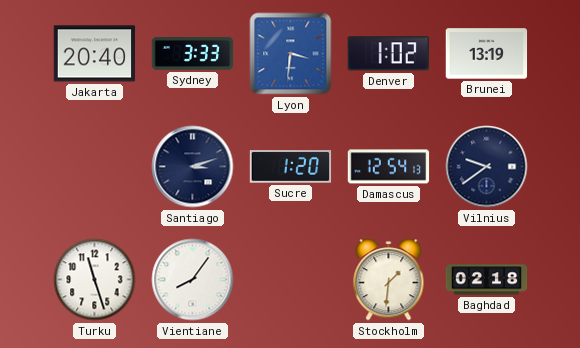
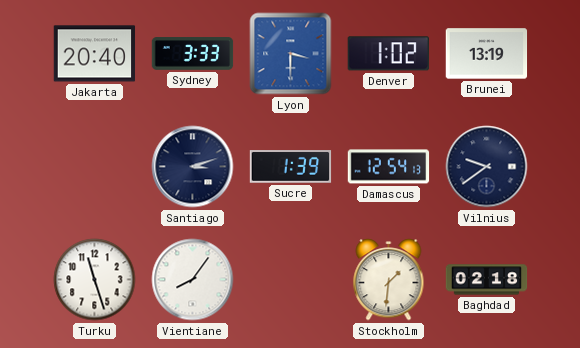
Lyon: 3:31 -> 3:30
Sucre: 1:20 -> 1:39
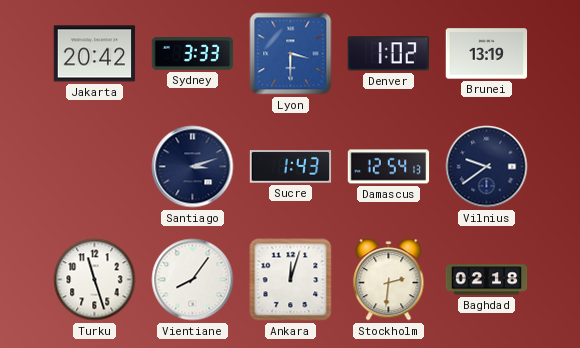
Jakarta: 20:40 -> 20:42
Sucre: 1:39 -> 1:43
Ankara: none -> 12:03
Stockholm: 1:31 -> 2:31
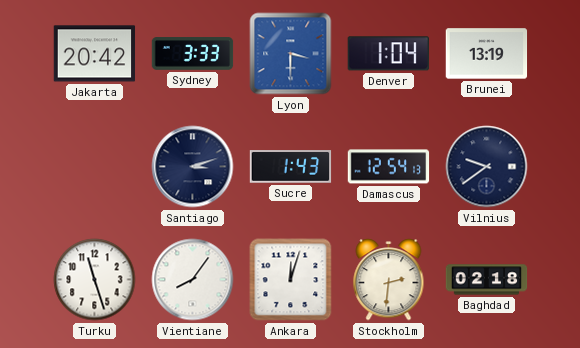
Denver: 1:02 -> 1:04
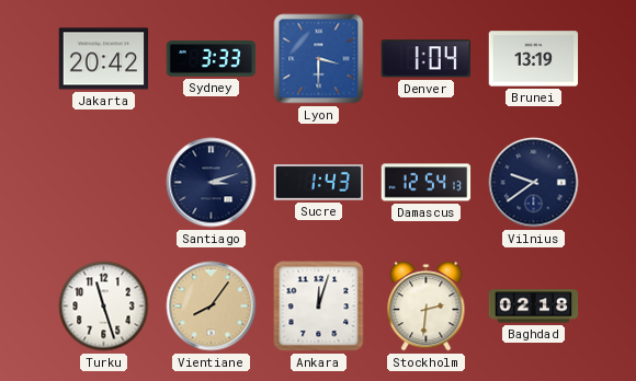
Vientiane dial: white -> champagne
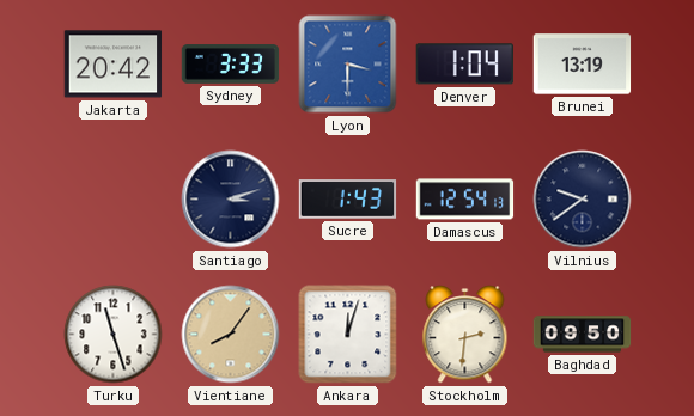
Baghdad: 02:18 -> 09:50
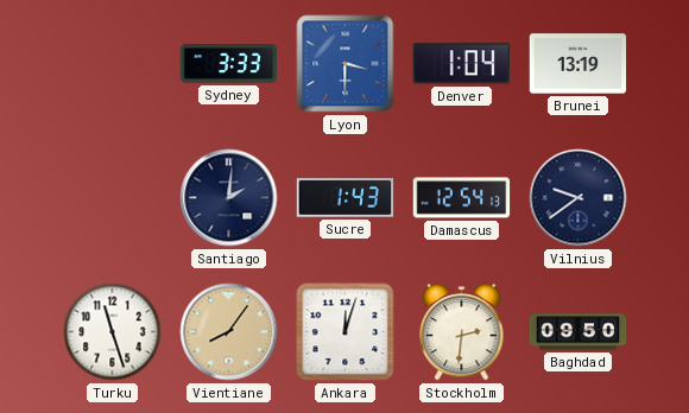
Jakarta: 20:42 -> none
Santiago: 3:12 -> 2:01
